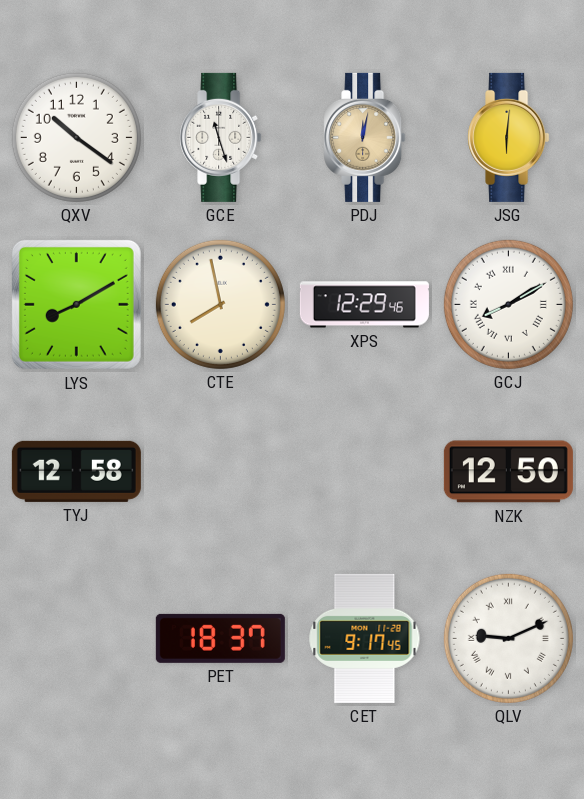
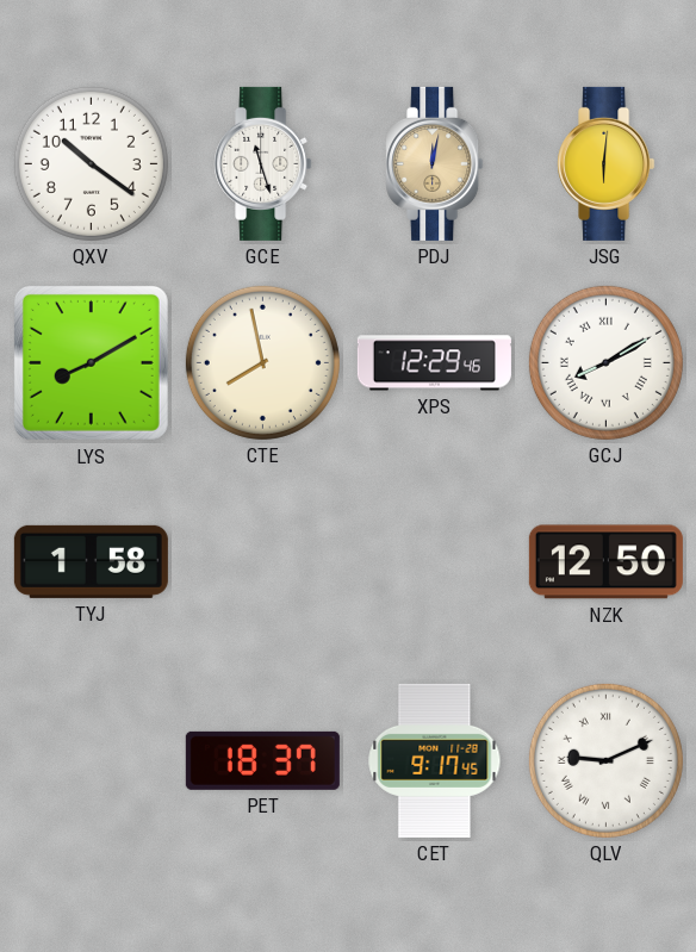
TYJ: 12:58 -> 1:58
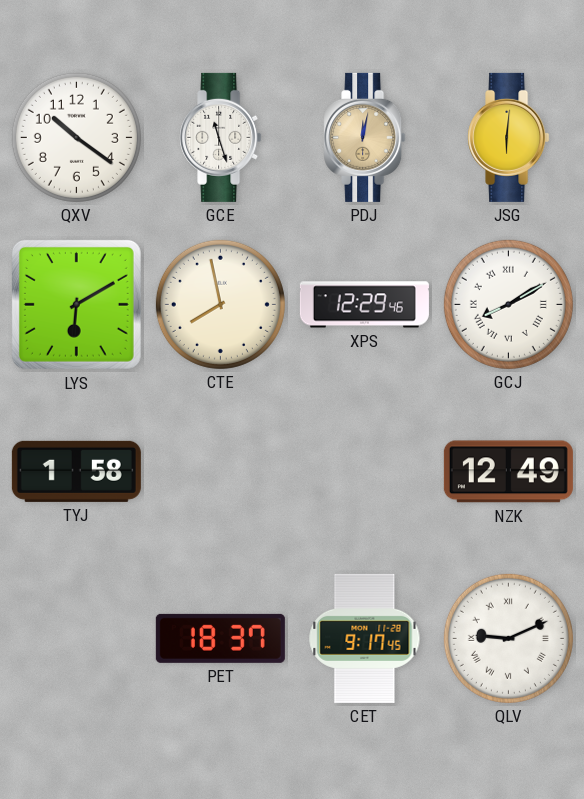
LYS: 8:10 -> 6:10
NZK: 12:50 -> 12:49
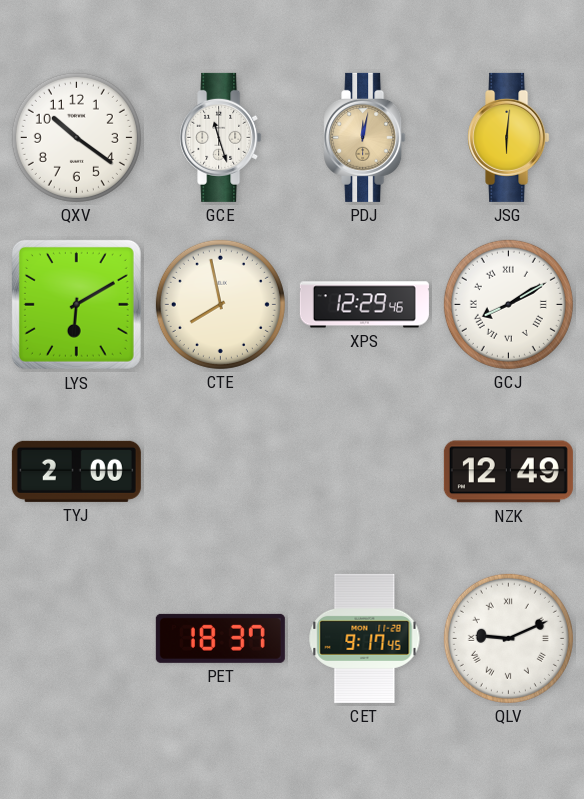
TYJ: 1:58 -> 2:00
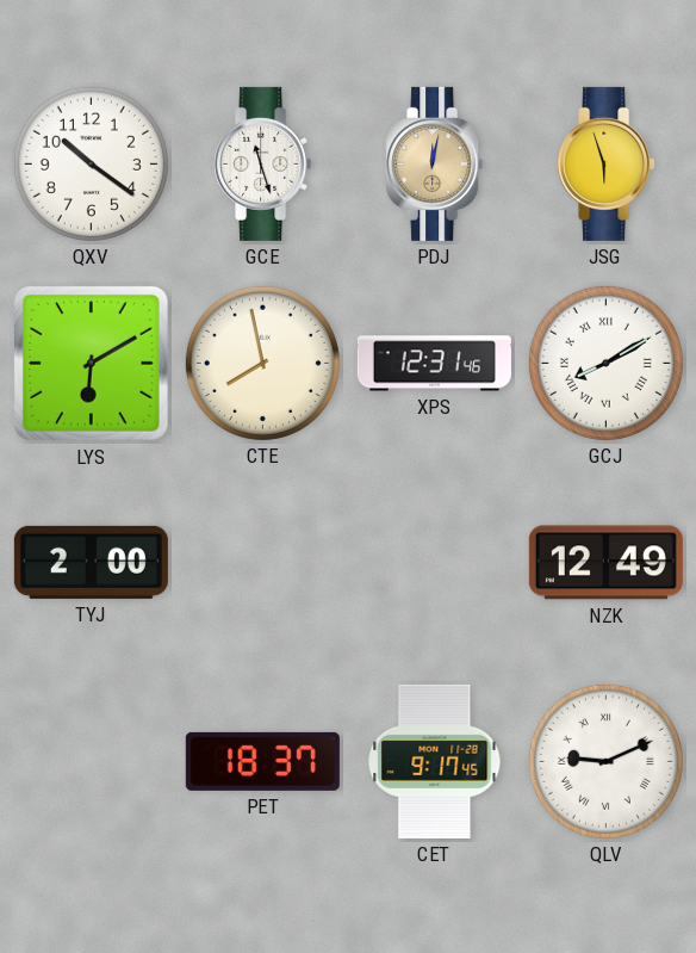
JSG: 6:01 -> 5:57
XPS: 12:29 -> 12:31
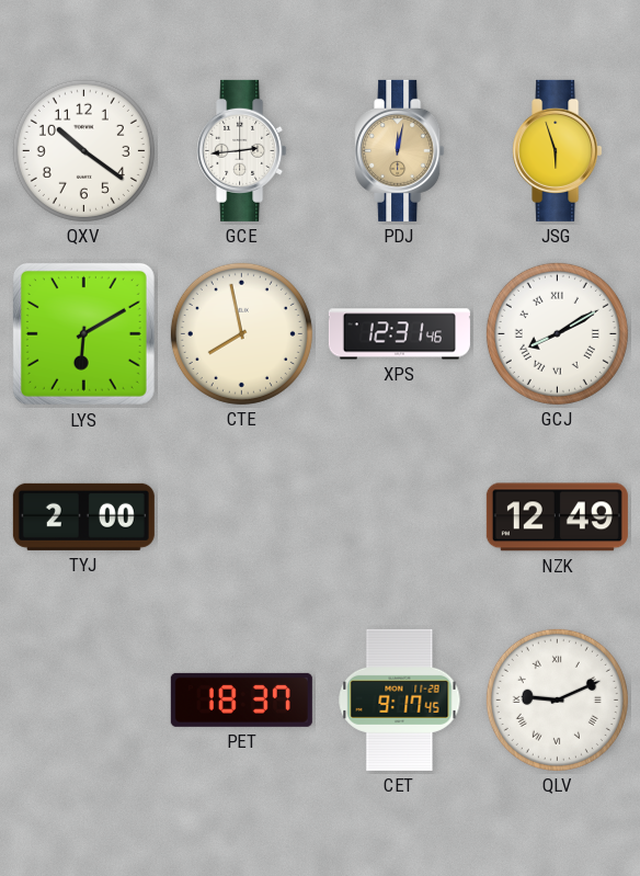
GCE: 11:27 -> 2:44
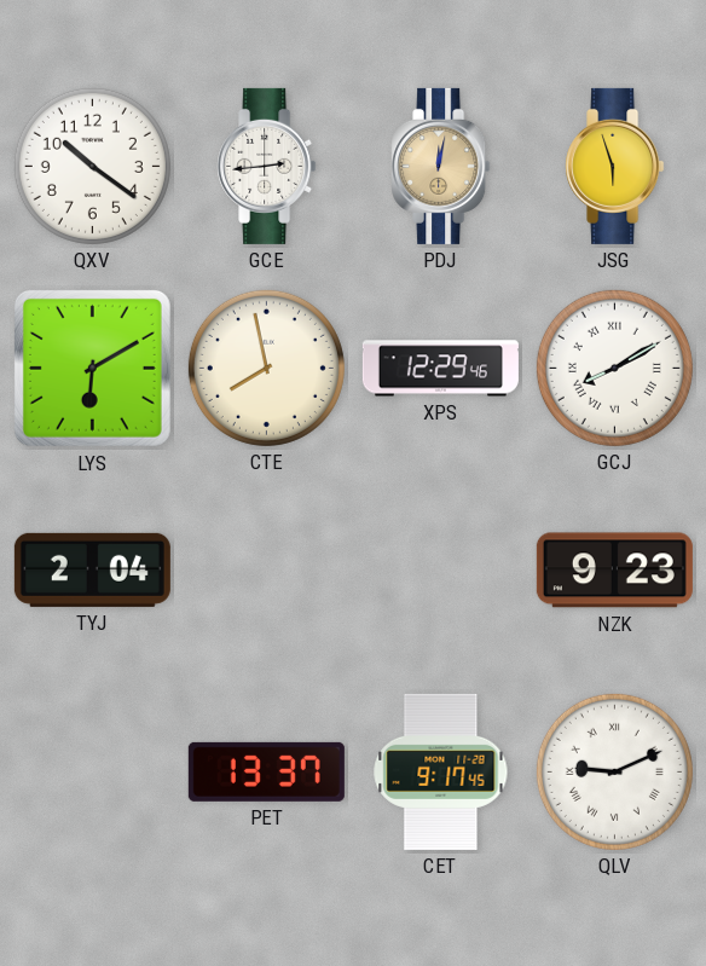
XPS: 12:31 -> 12:29
TYJ: 2:00 -> 2:04
NZK: 12:49 -> 9:23
PET: 18:37 -> 13:37
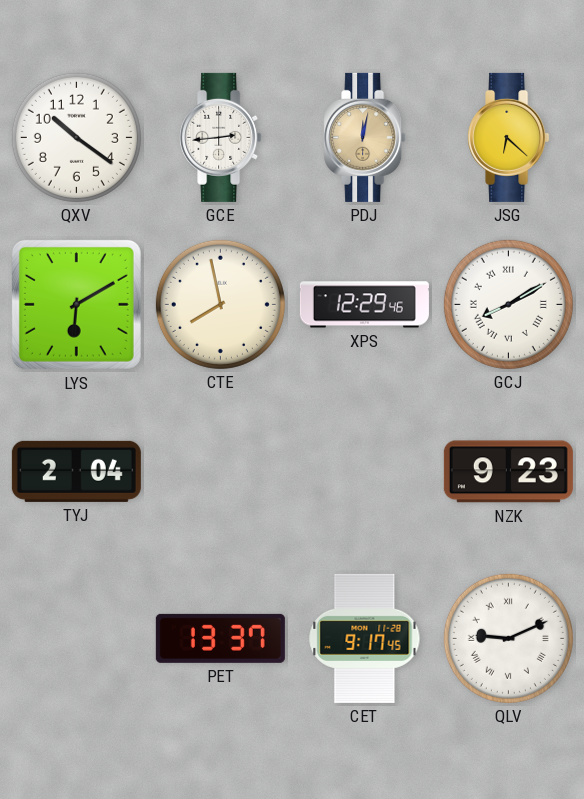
JSG: 5:57 -> 6:22
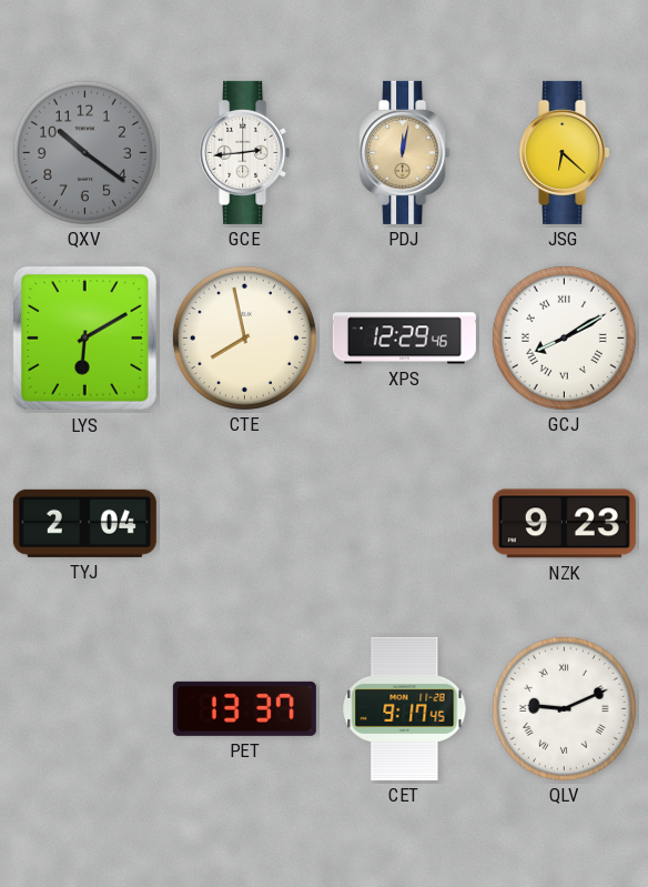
QXV dial: white -> grey
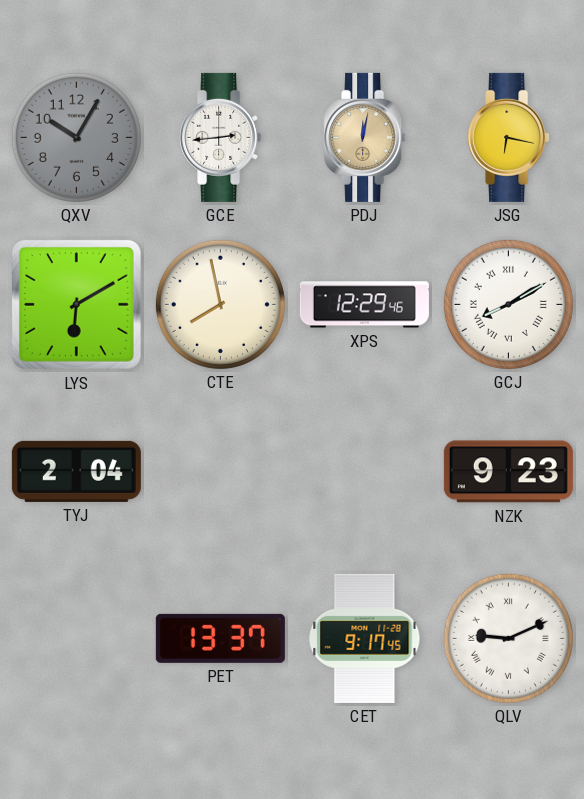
QXV: 10:21 -> 10:05
JSG: 6:22 -> 6:17
